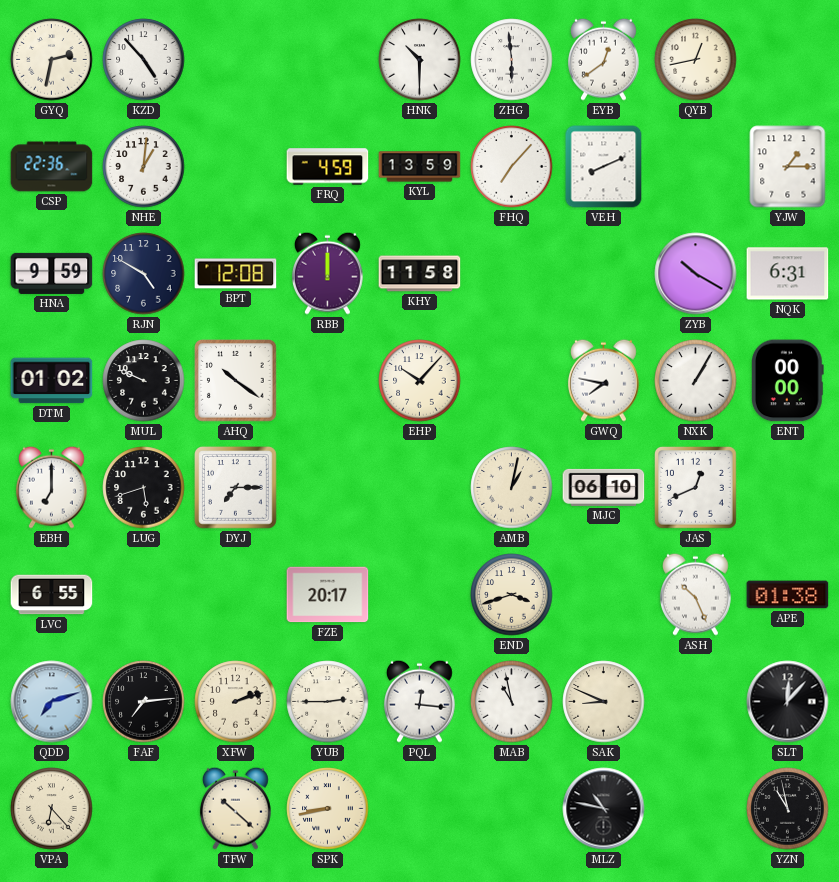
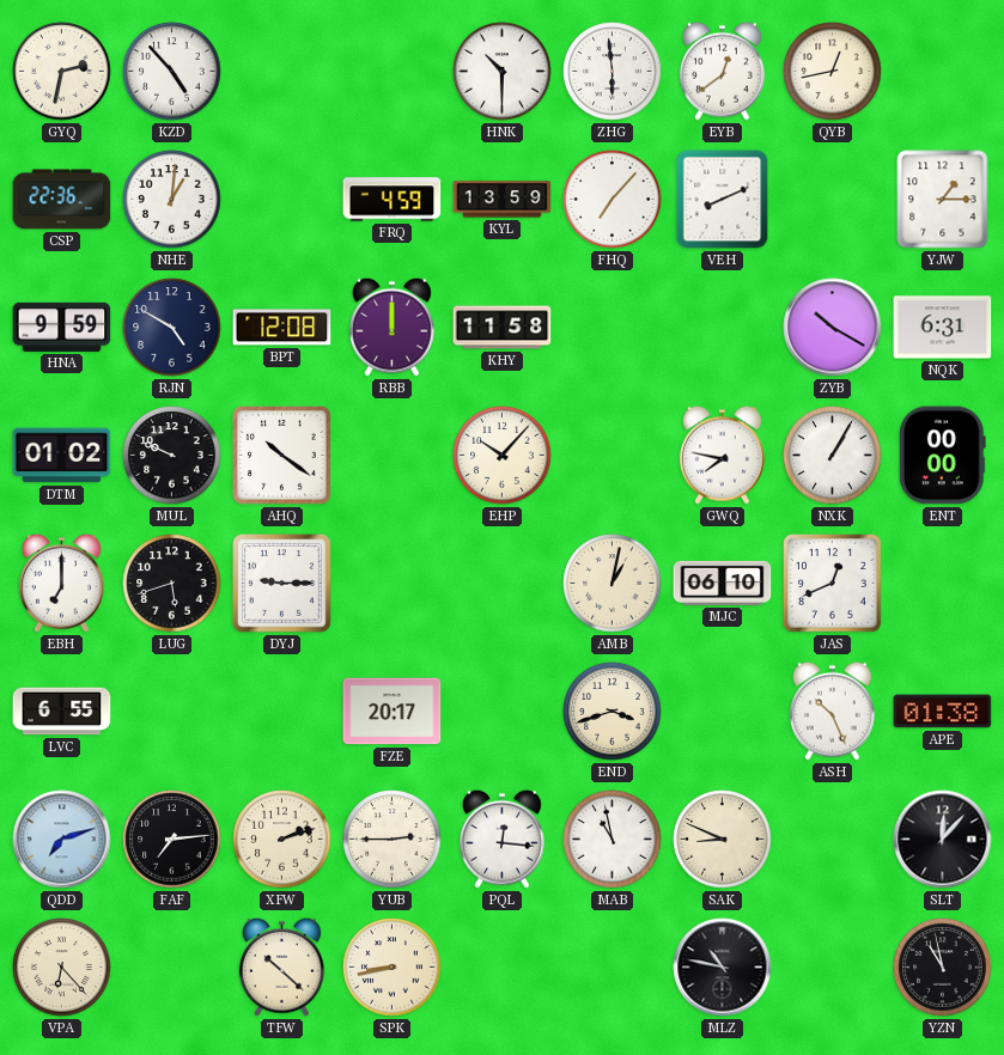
DYJ: 7:15 -> 9:15
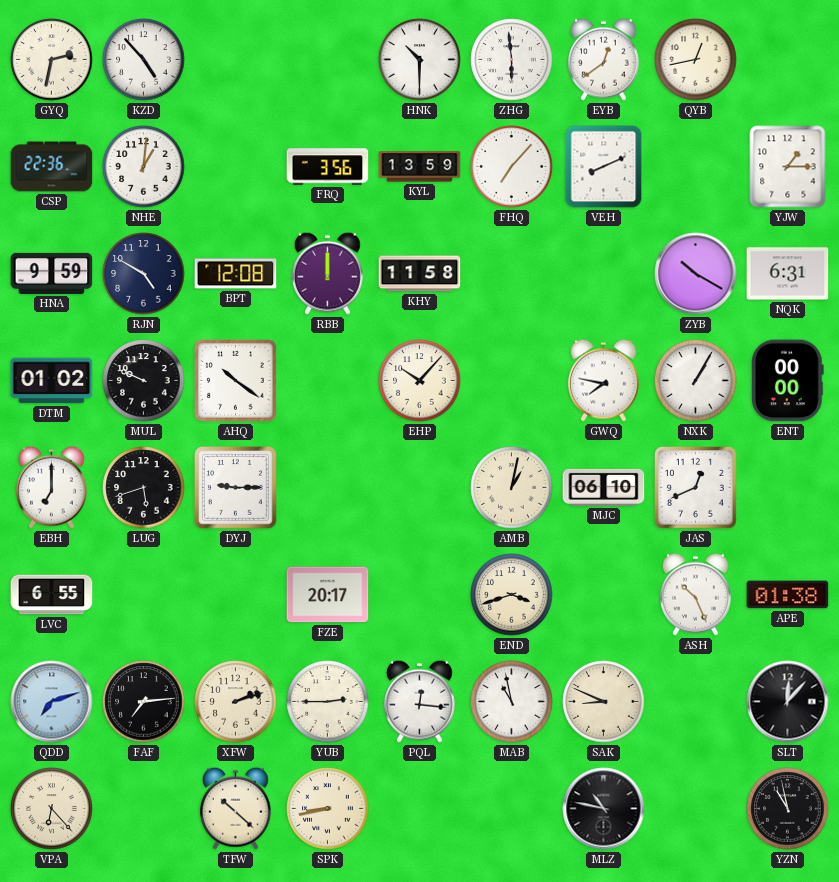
FRQ: 4:59 -> 3:56
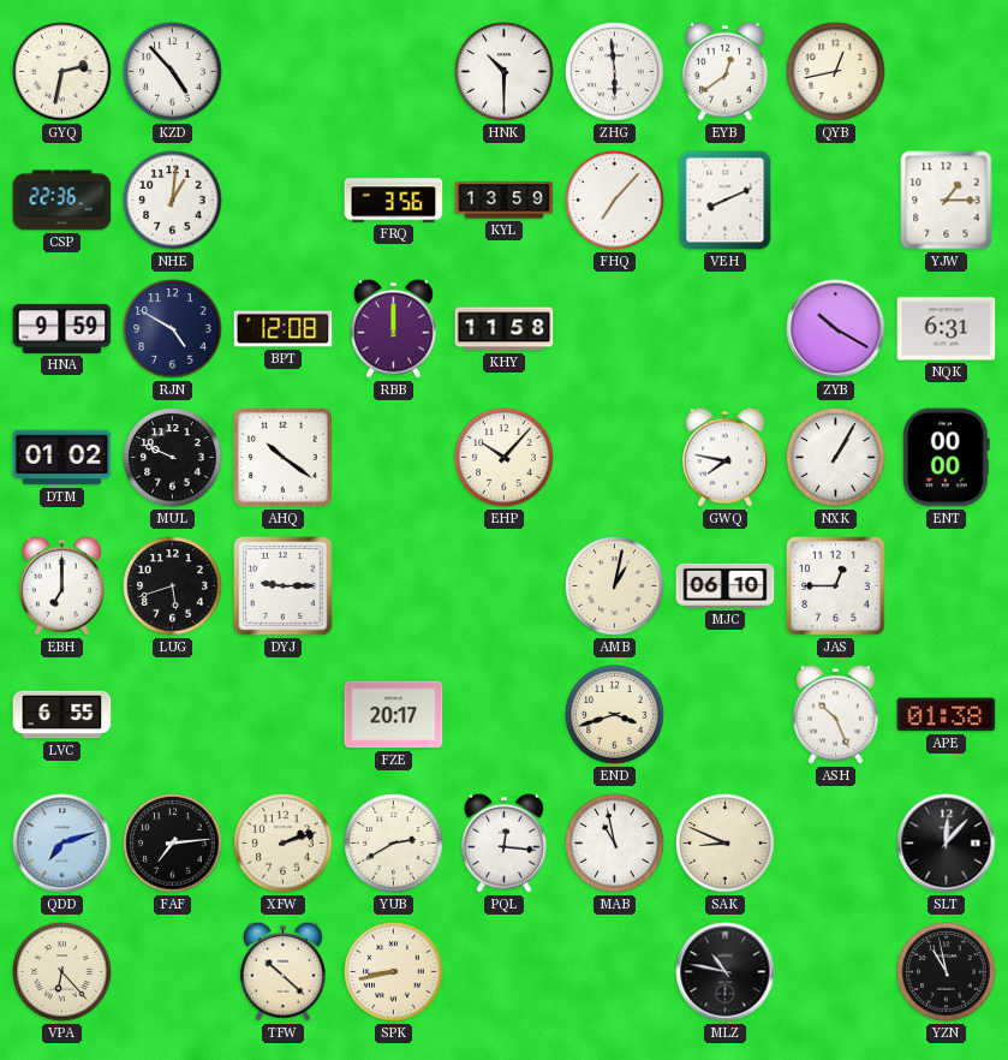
JAS: 12:41 -> 12:45
YUB: 2:45 -> 2:40
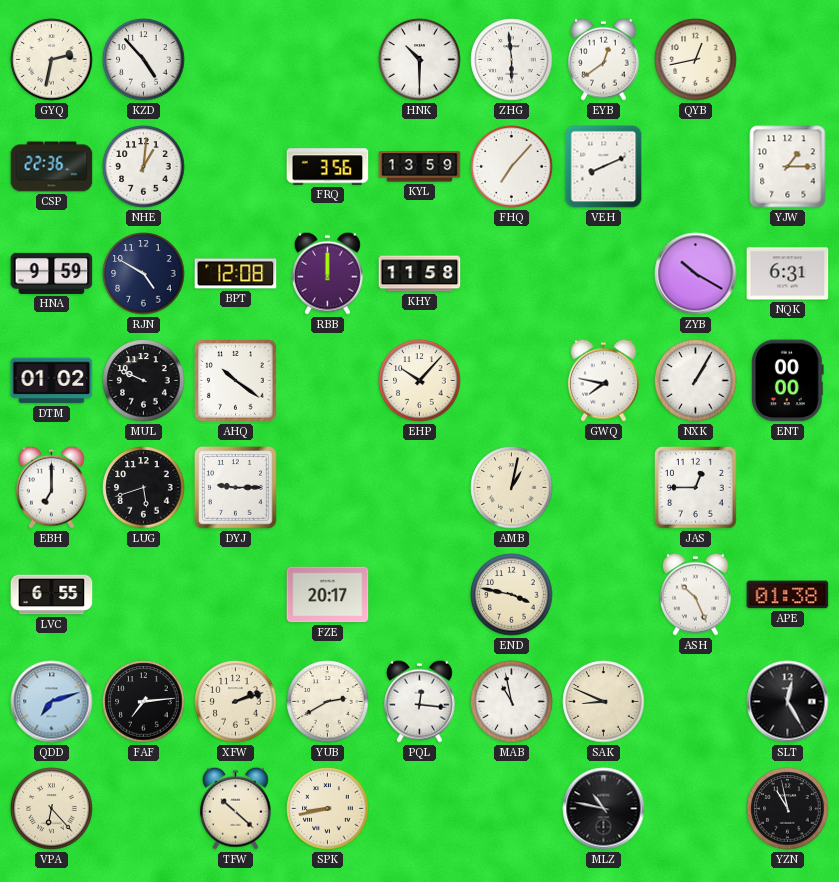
MJC: 06:10 -> none
END: 3:42 -> 3:47
SLT: 12:07 -> 12:25
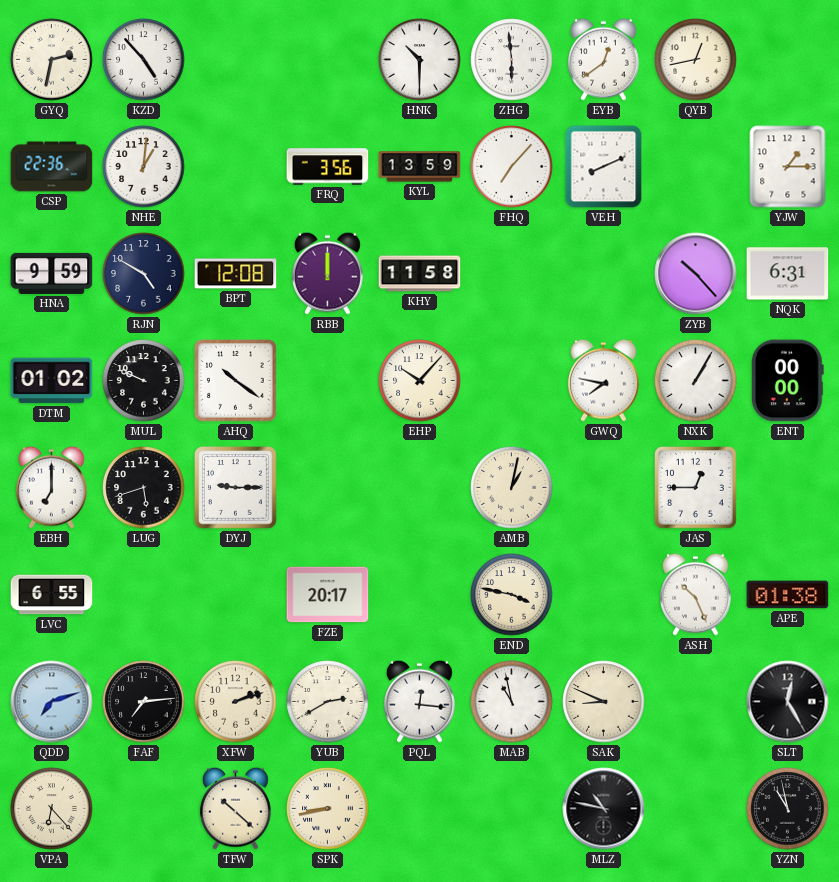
ZYB: 10:20 -> 10:23
